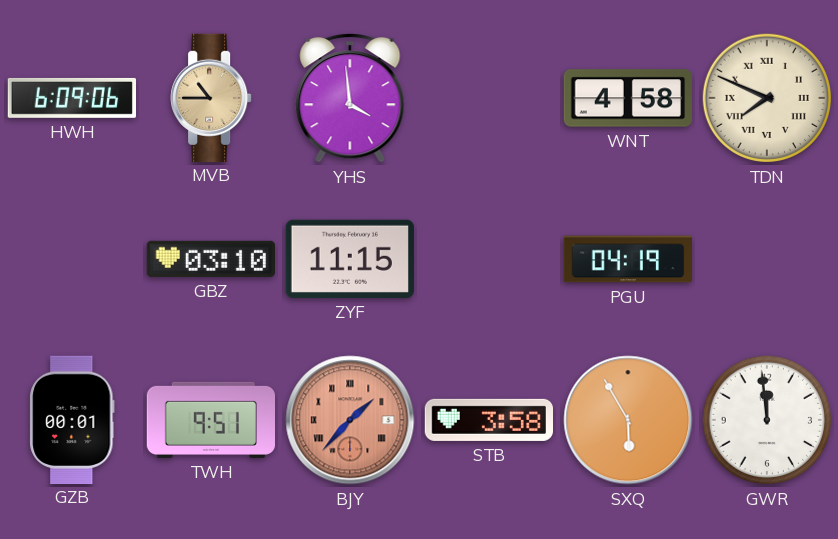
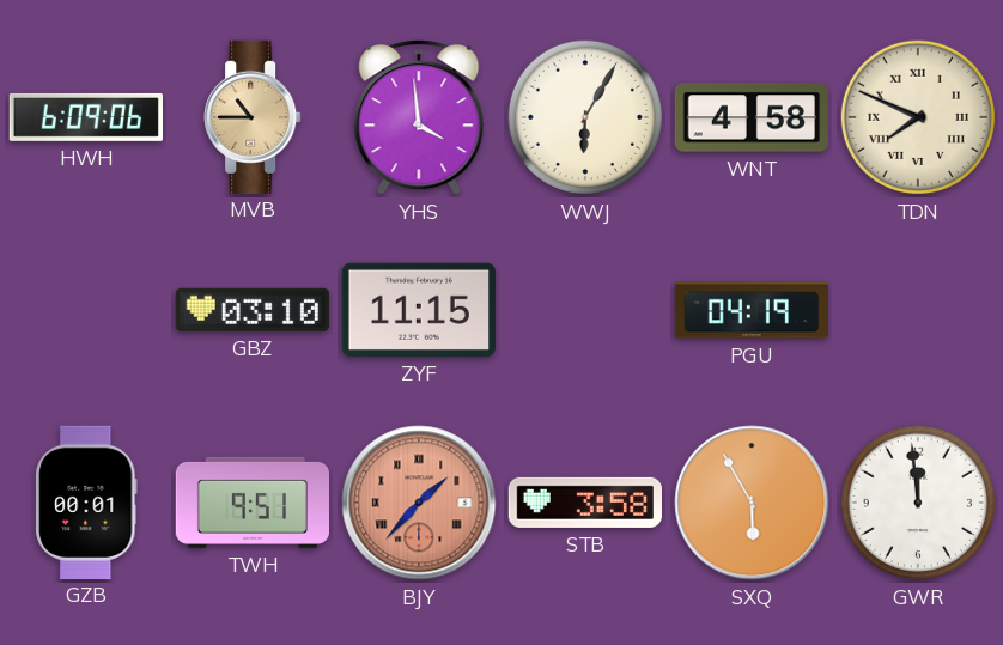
WWJ: none -> 6:05
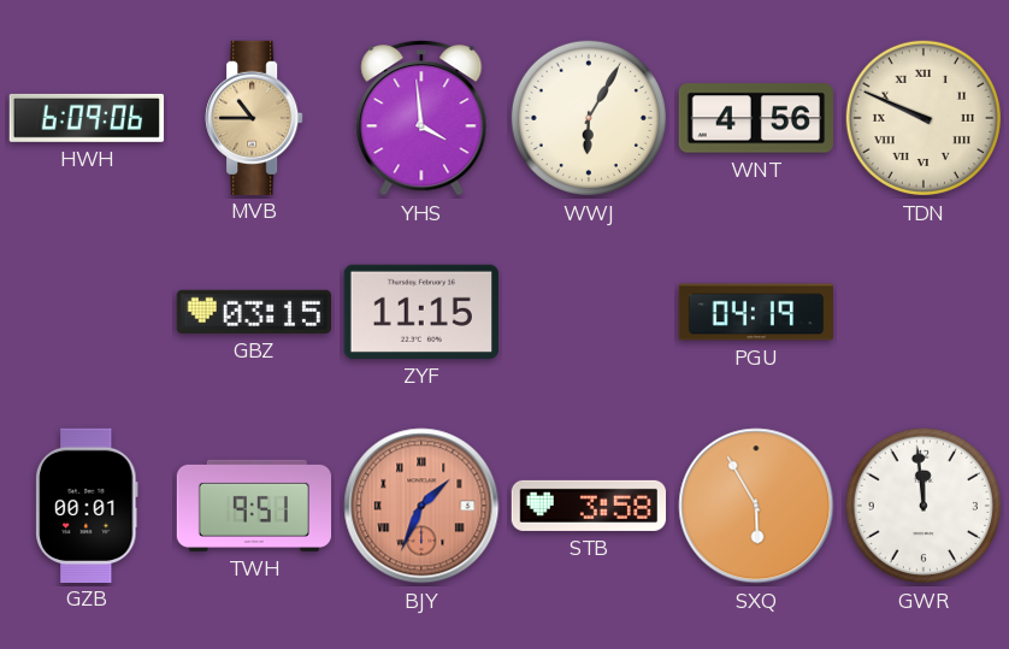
WNT: 4:58 -> 4:56
TDN: 7:49 -> 9:49
GBZ: 03:10 -> 03:15
BJY: 1:37 -> 1:34
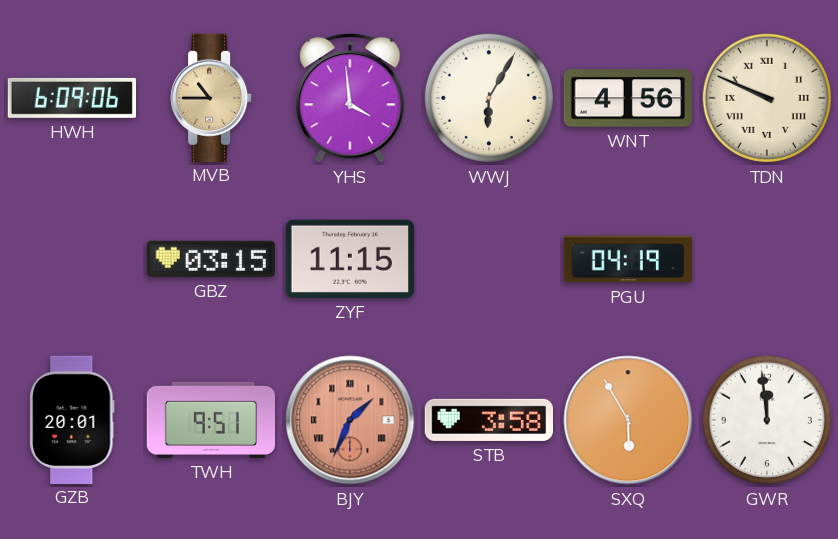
GZB: 00:01 -> 20:01
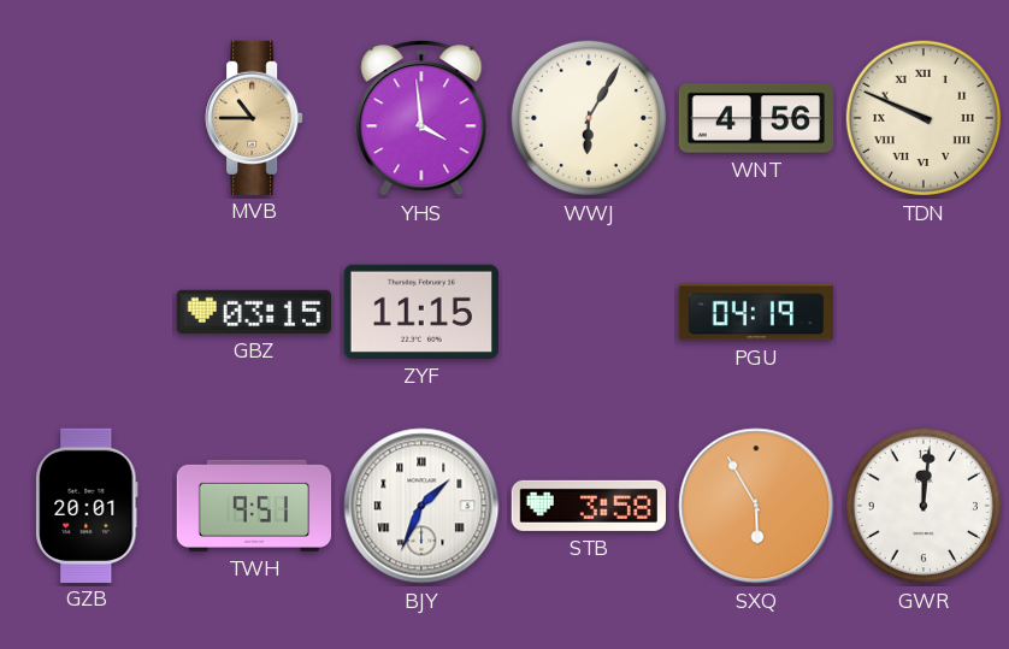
HWH: 6:09 -> none
BJY dial: salmon -> white
GWR: 11:59 -> 12:01
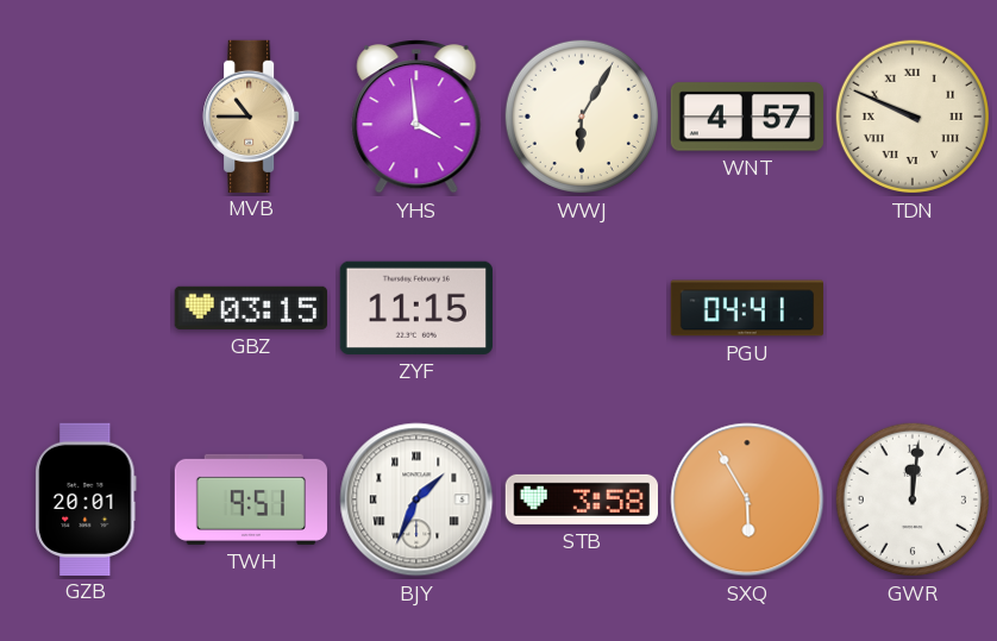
WNT: 4:56 -> 4:57
PGU: 04:19 -> 04:41
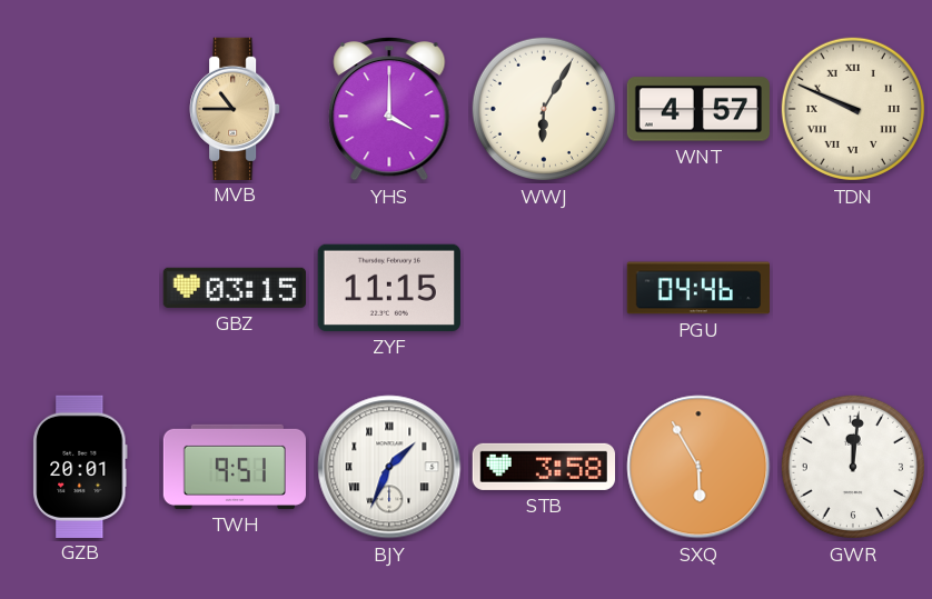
YHS: 3:59 -> 4:00
PGU: 04:41 -> 04:46
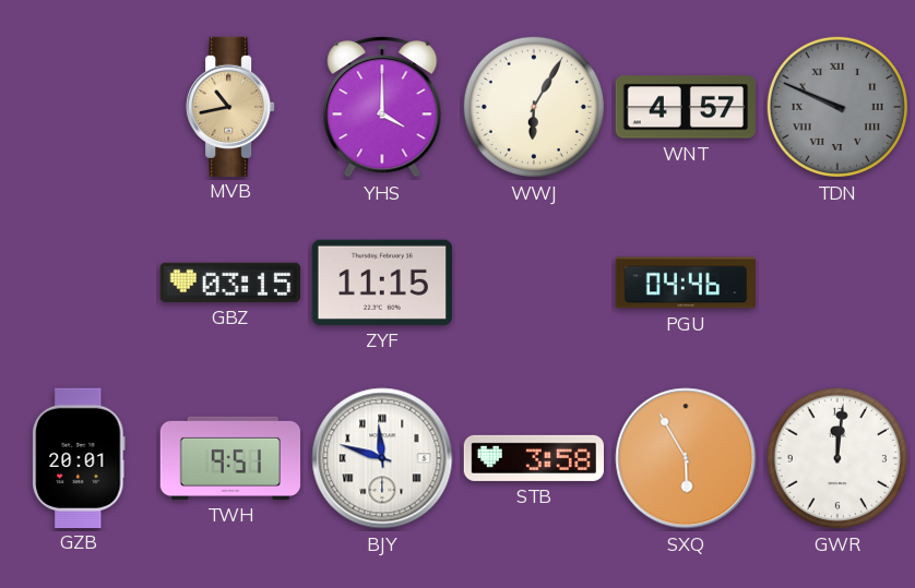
MVB: 10:45 -> 10:43
TDN dial: cream -> grey
BJY: 1:34 -> 11:48
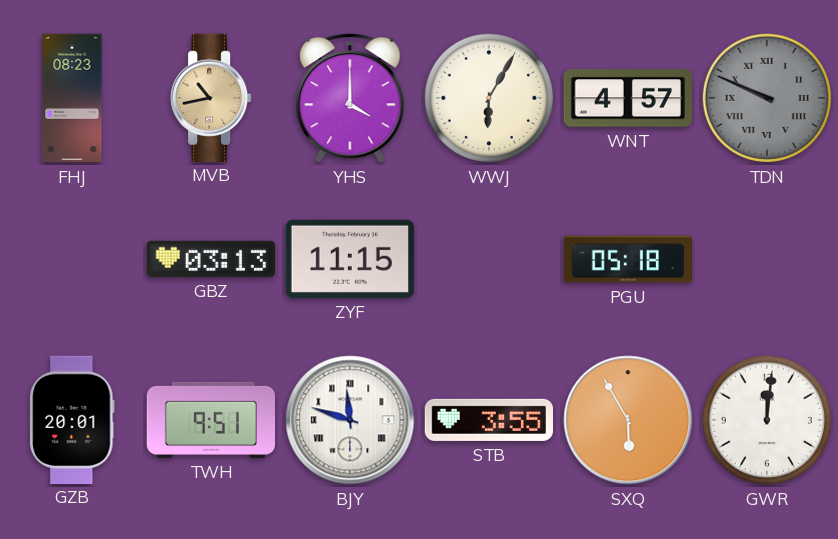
FHJ: none -> 08:23
GBZ: 03:15 -> 03:13
PGU: 04:46 -> 05:18
STB: 3:58 -> 3:55
